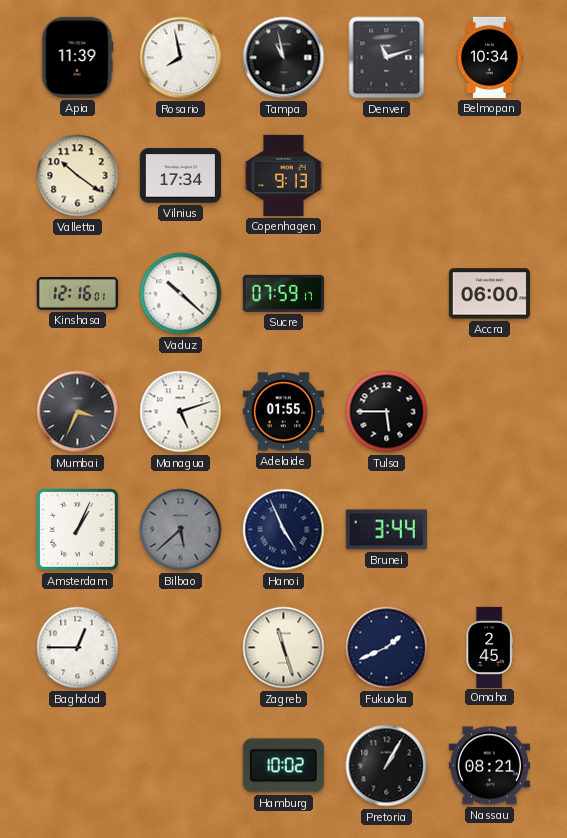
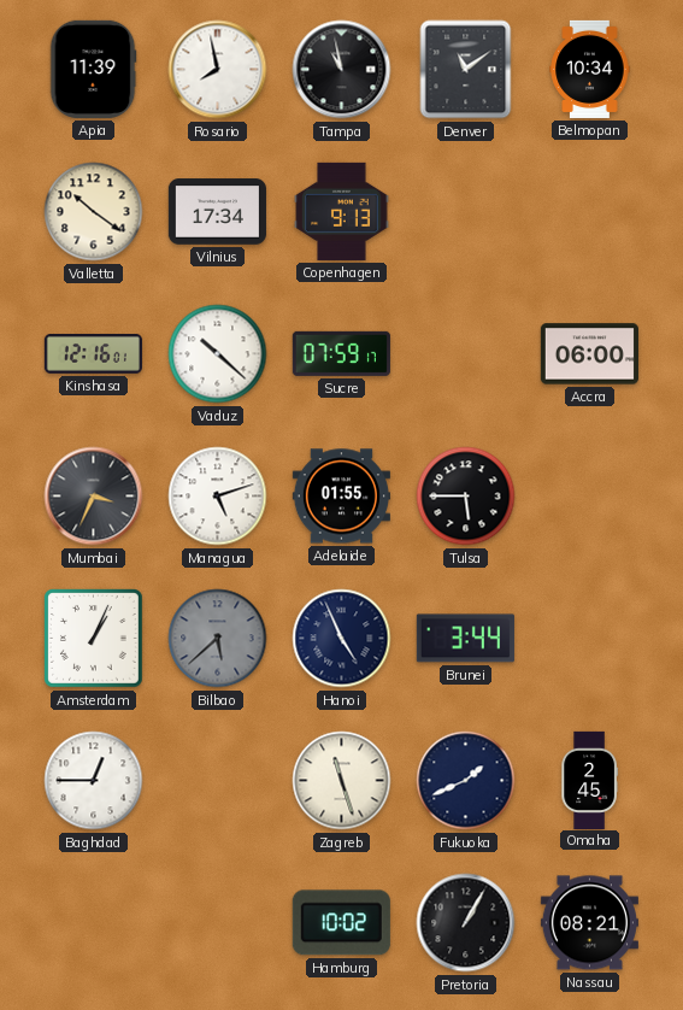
Denver: 11:12 -> 11:09
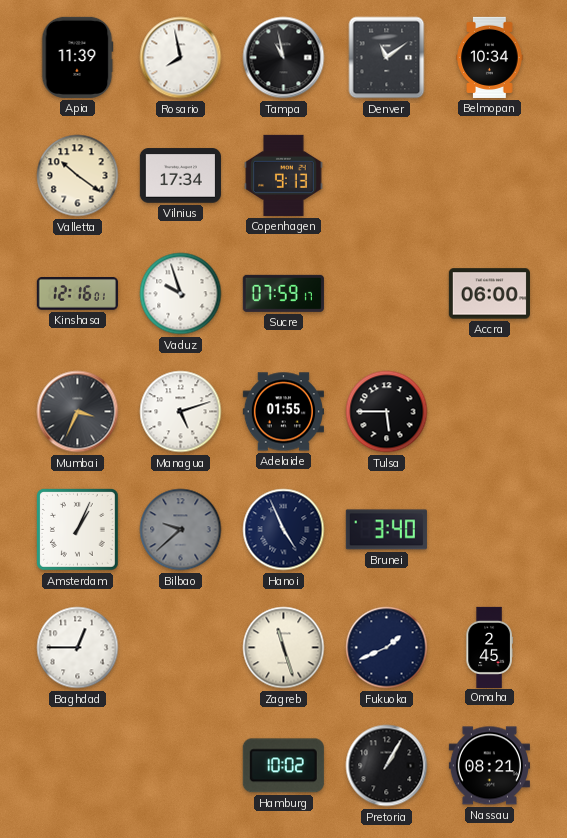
Vaduz: 10:22 -> 9:57
Bilbao: 5:38 -> 9:38
Brunei: 3:44 -> 3:40
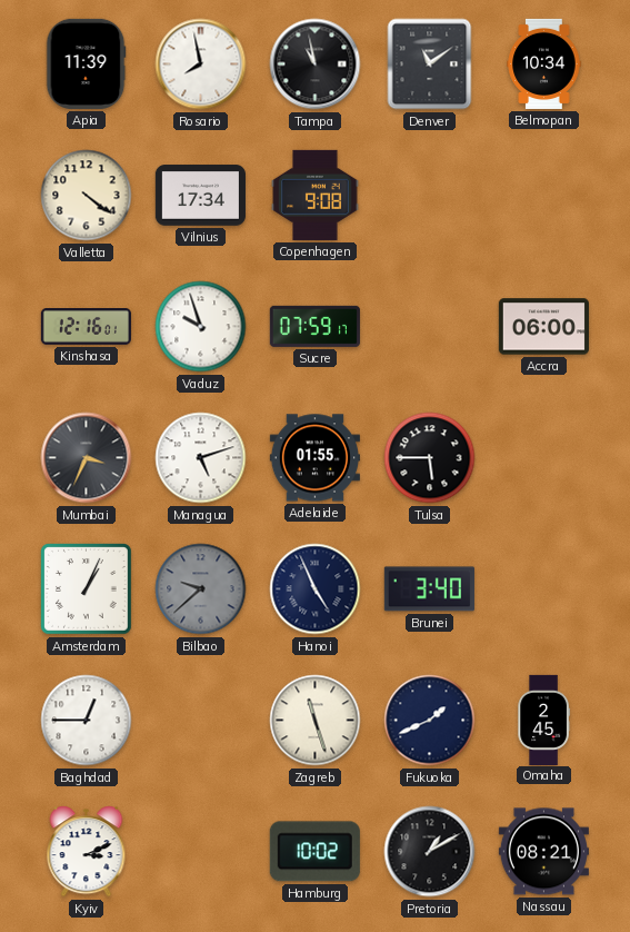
Valletta: 10:21 -> 4:21
Copenhagen: 9:13 -> 9:08
Kyiv: none -> 3:11
Pretoria: 1:05 -> 1:10
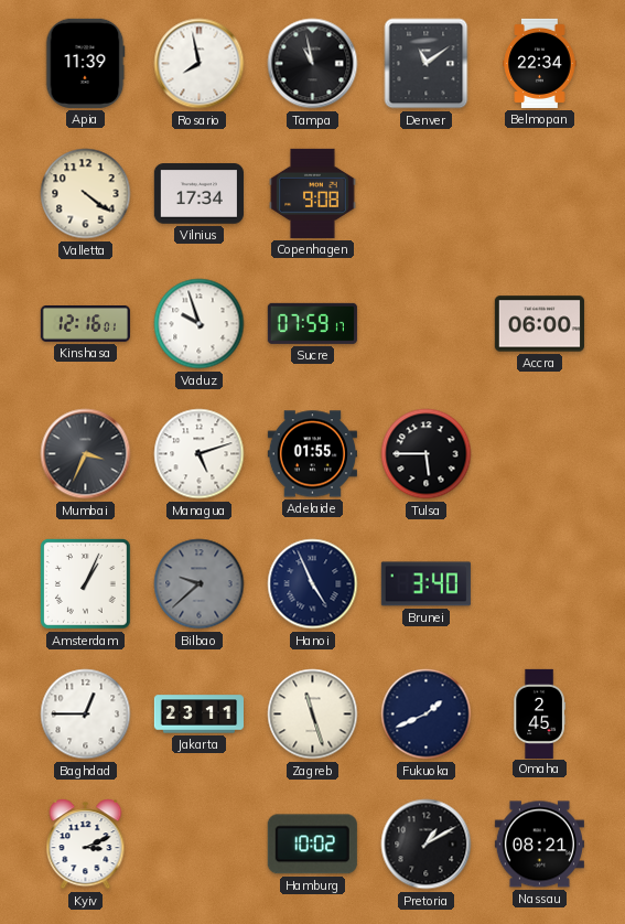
Belmopan: 10:34 -> 22:34
Jakarta: none -> 23:11
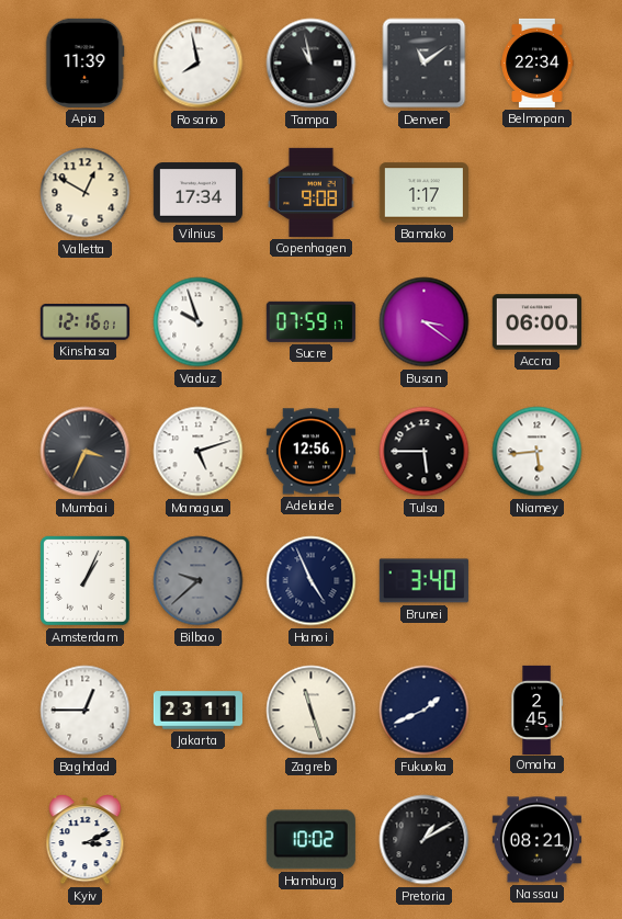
Valletta: 4:21 -> 12:50
Bamako: none -> 1:17
Busan: none -> 3:21
Adelaide: 01:55 -> 12:56
Niamey: none -> 5:44
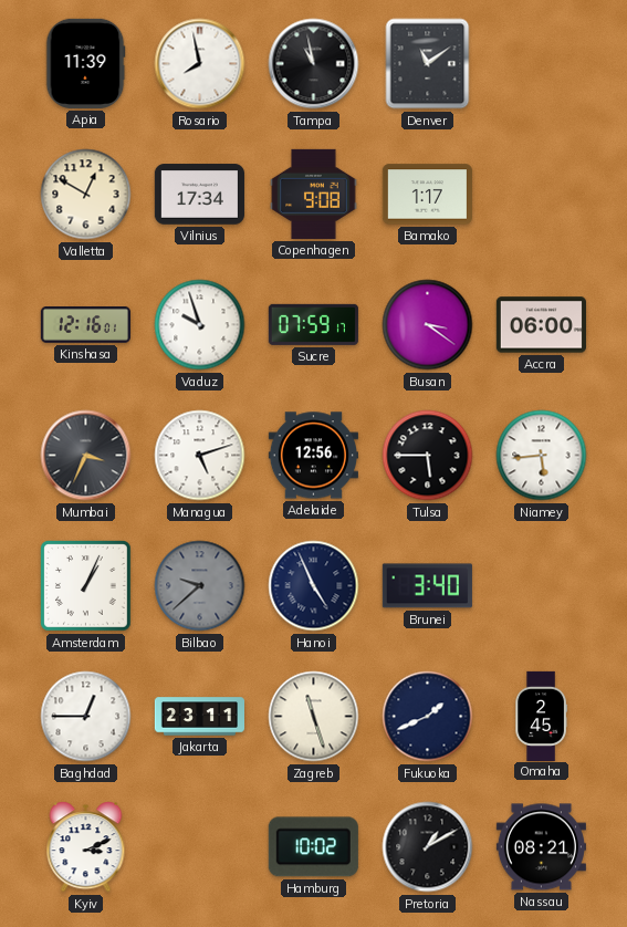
Belmopan: 22:34 -> none
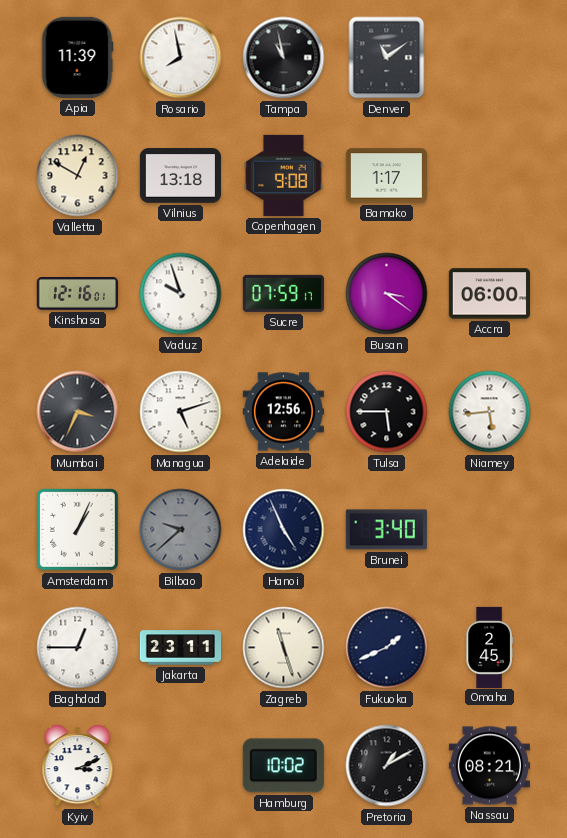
Vilnius: 17:34 -> 13:18
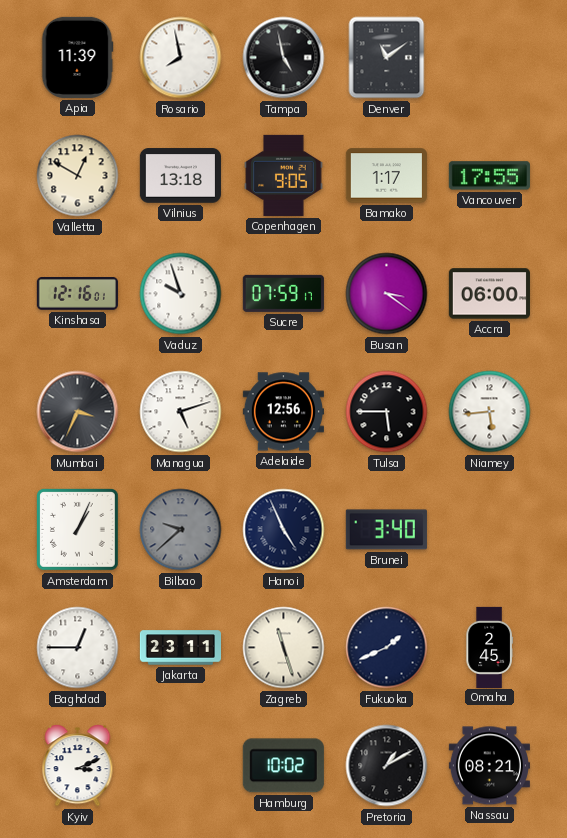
Tampa: 10:58 -> 4:58
Copenhagen: 9:08 -> 9:05
Vancouver: none -> 17:55
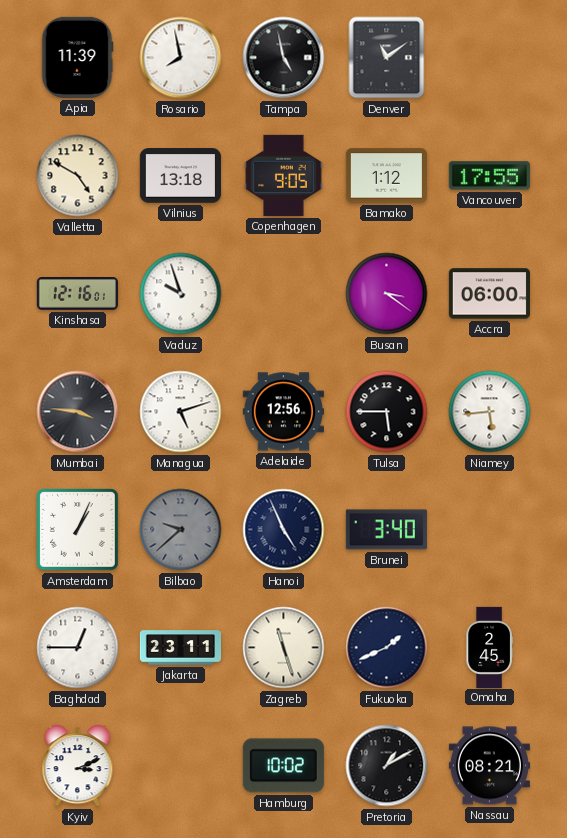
Valletta: 12:50 -> 4:50
Bamako: 1:17 -> 1:12
Sucre: 07:59 -> none
Mumbai: 3:34 -> 3:46
